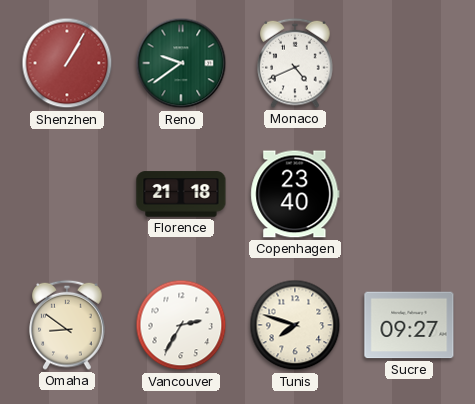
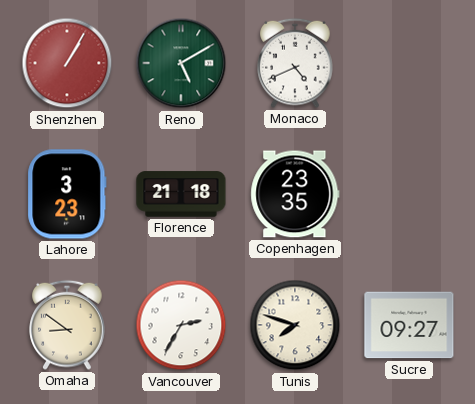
Reno: 9:39 -> 5:10
Lahore: none -> 3:23
Copenhagen: 23:40 -> 23:35
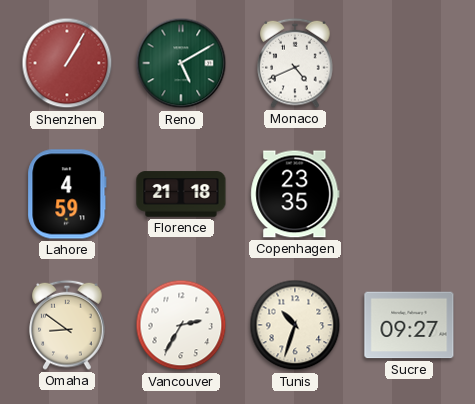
Lahore: 3:23 -> 4:59
Tunis: 7:48 -> 10:33
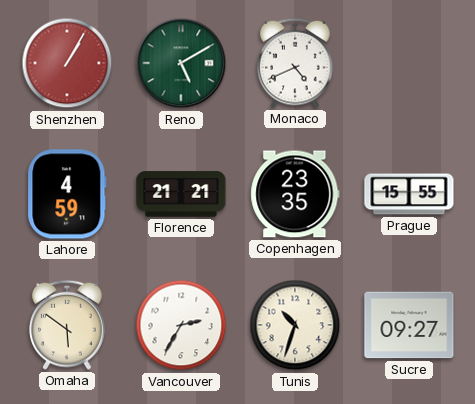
Florence: 21:18 -> 21:21
Prague: none -> 15:55
Omaha: 8:51 -> 5:51
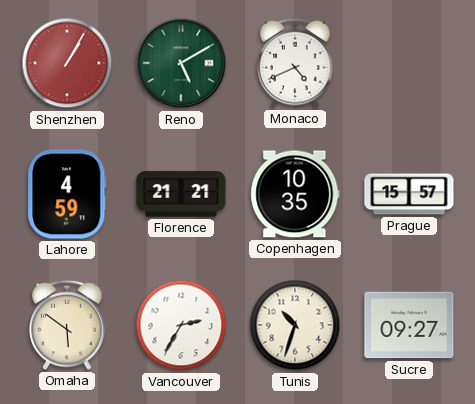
Copenhagen: 23:35 -> 10:35
Prague: 15:55 -> 15:57
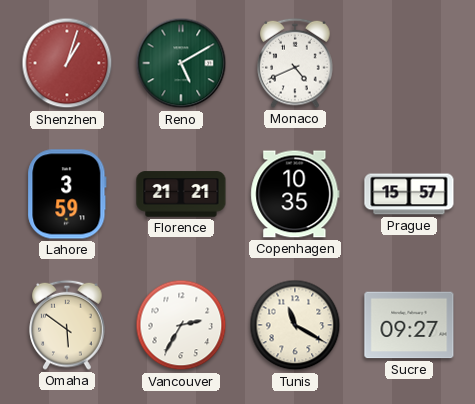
Shenzhen: 1:05 -> 1:03
Lahore: 4:59 -> 3:59
Tunis: 10:33 -> 11:20
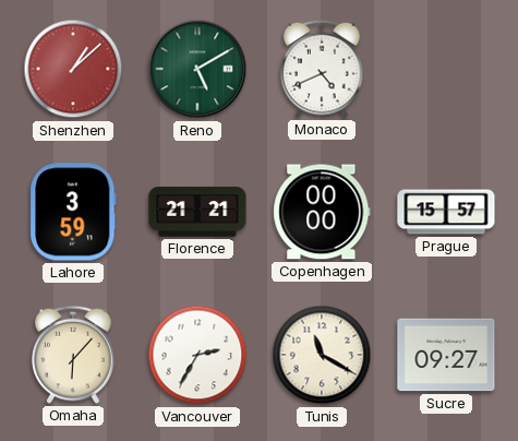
Shenzhen: 1:03 -> 1:08
Copenhagen: 10:35 -> 00:00
Omaha: 5:51 -> 6:07
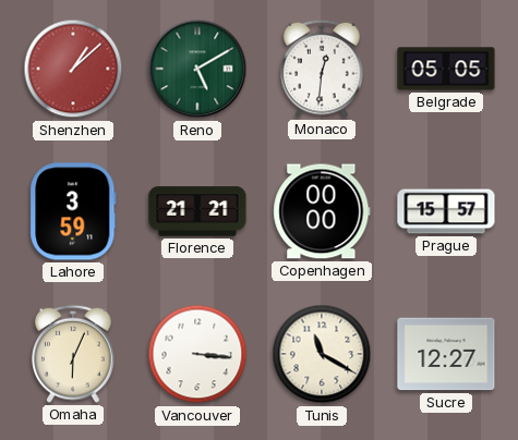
Monaco: 4:41 -> 12:31
Belgrade: none -> 05:05
Omaha: 6:07 -> 6:04
Vancouver: 2:35 -> 3:16
Sucre: 09:27 -> 12:27
